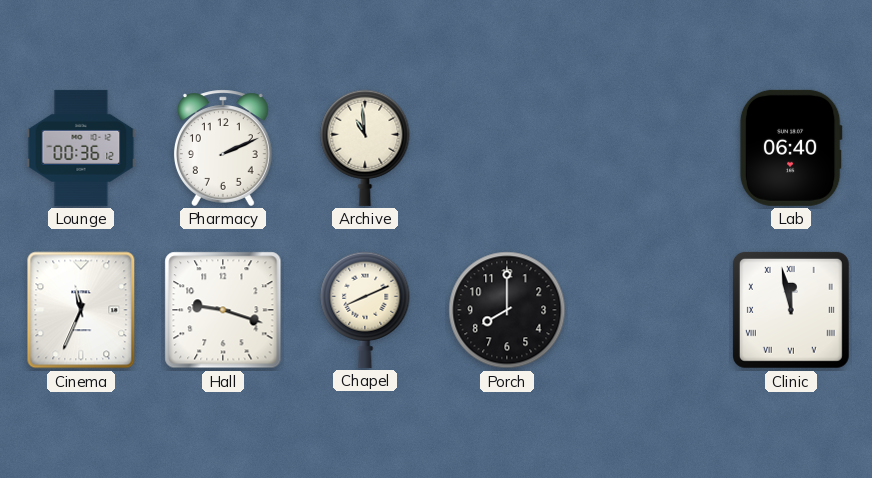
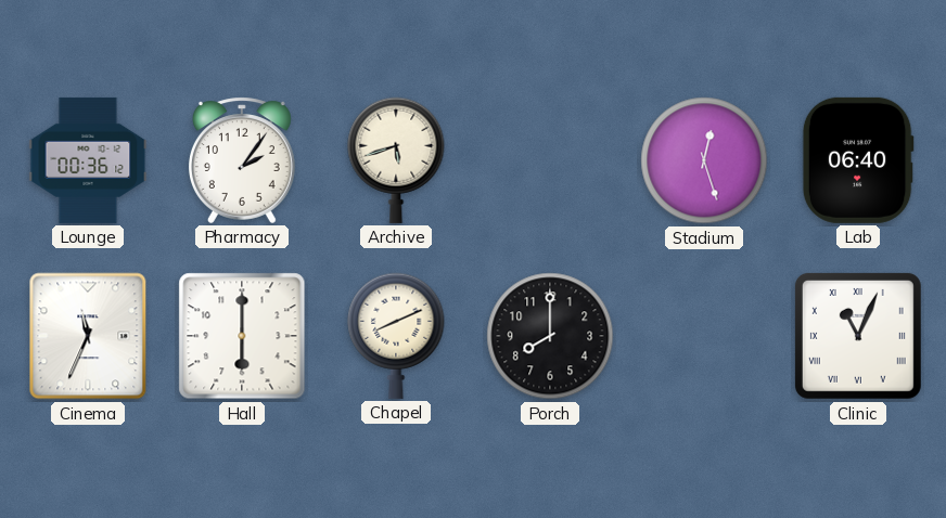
Pharmacy: 2:11 -> 2:06
Archive: 10:59 -> 5:42
Stadium: none -> 12:27
Hall: 9:18 -> 6:00
Clinic: 11:58 -> 11:04
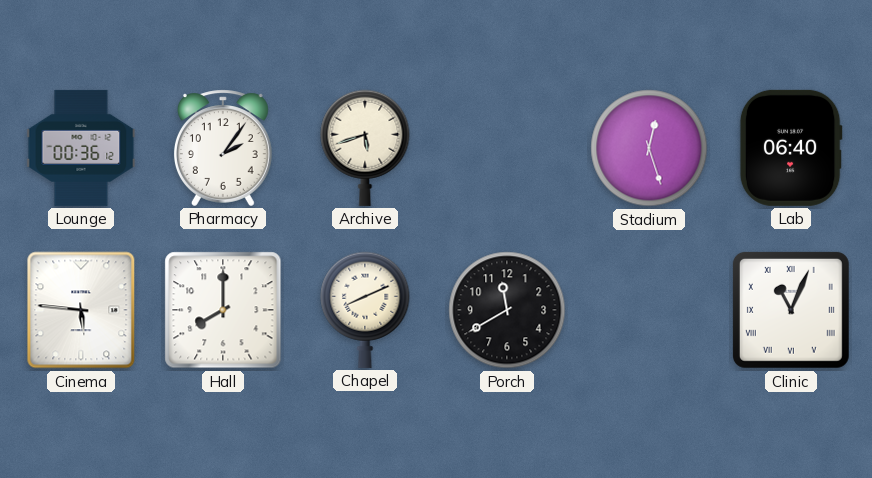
Cinema: 11:34 -> 5:46
Hall: 6:00 -> 8:00
Porch: 8:00 -> 11:40
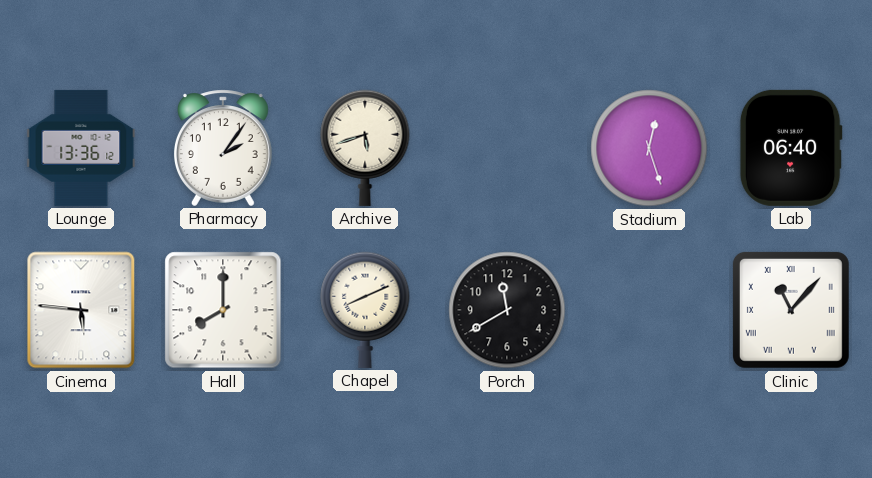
Lounge: 00:36 -> 13:36
Clinic: 11:04 -> 11:07
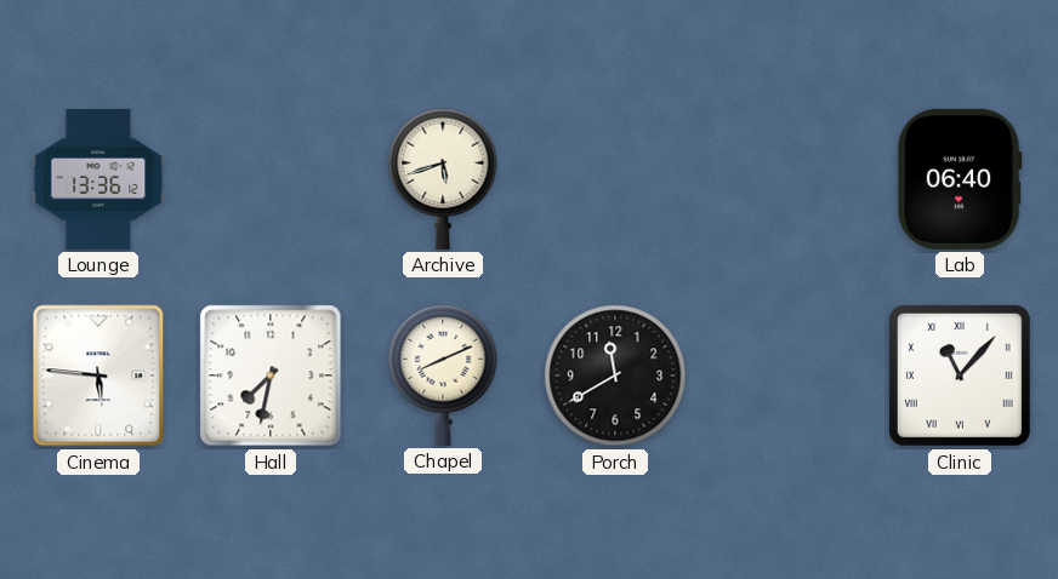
Pharmacy: 2:06 -> none
Stadium: 12:27 -> none
Hall: 8:00 -> 7:32
